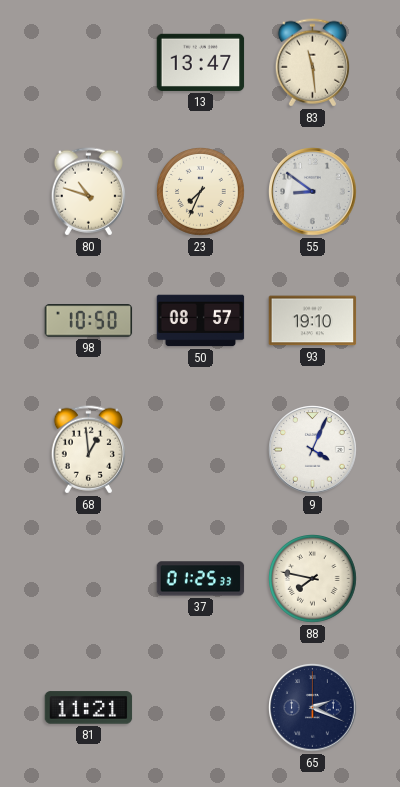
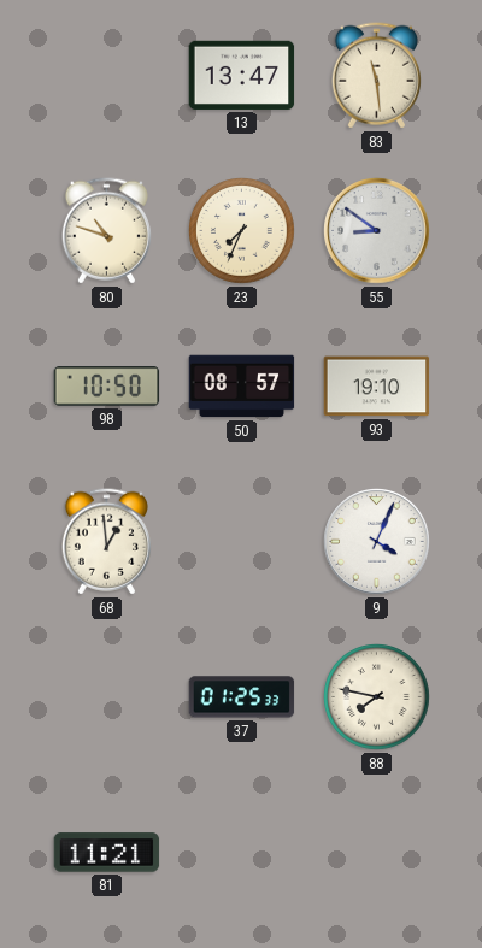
65: 2:19 -> none
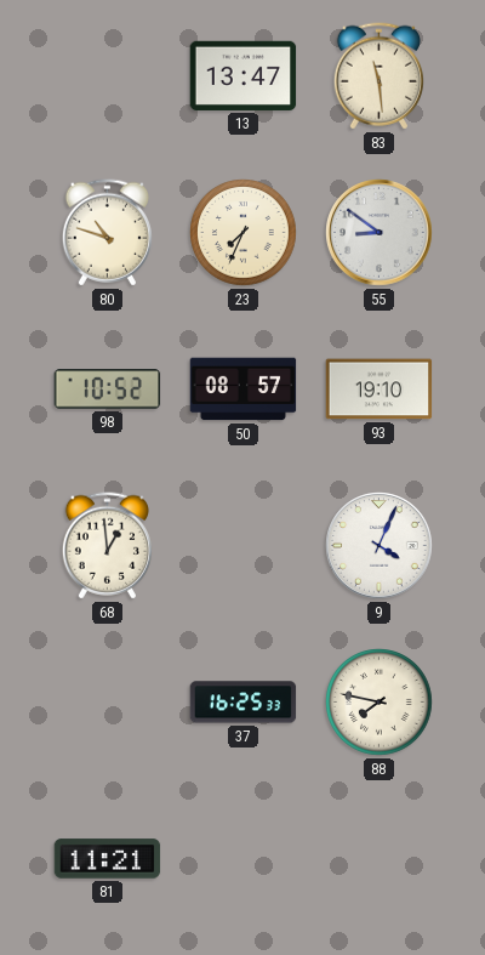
98: 10:50 -> 10:52
37: 01:25 -> 16:25
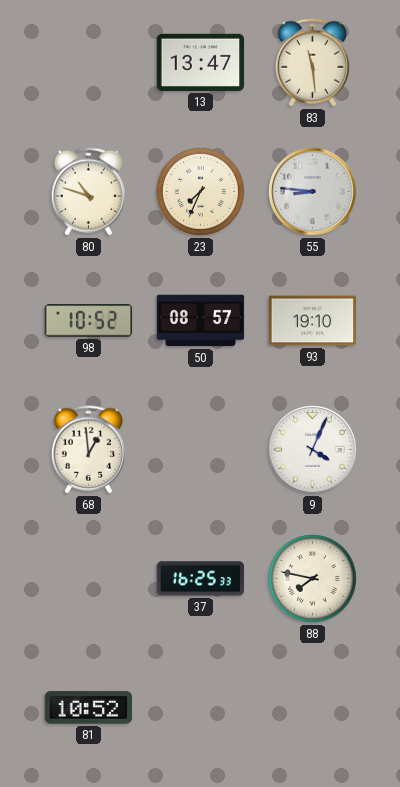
55: 8:51 -> 8:46
81: 11:21 -> 10:52
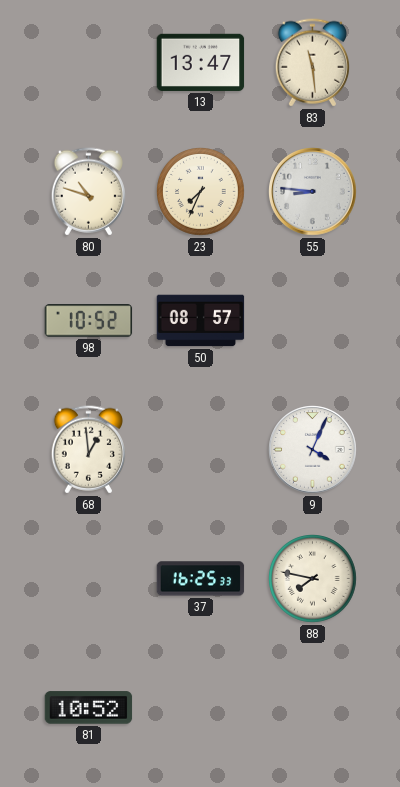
93: 19:10 -> none
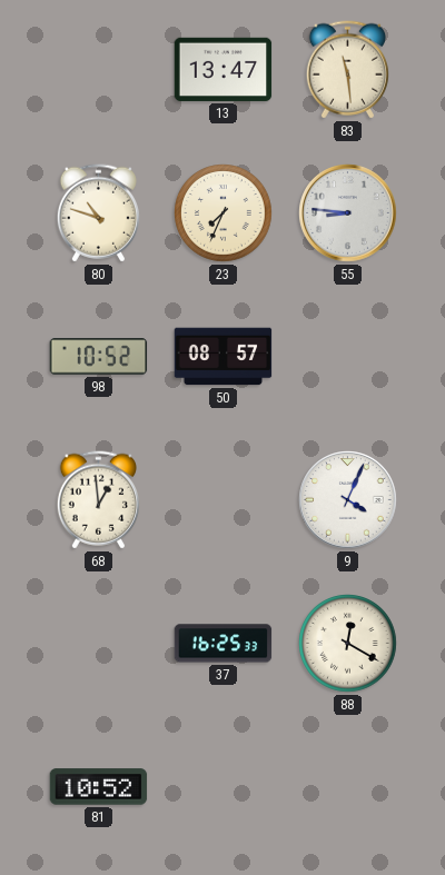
88: 7:47 -> 12:20
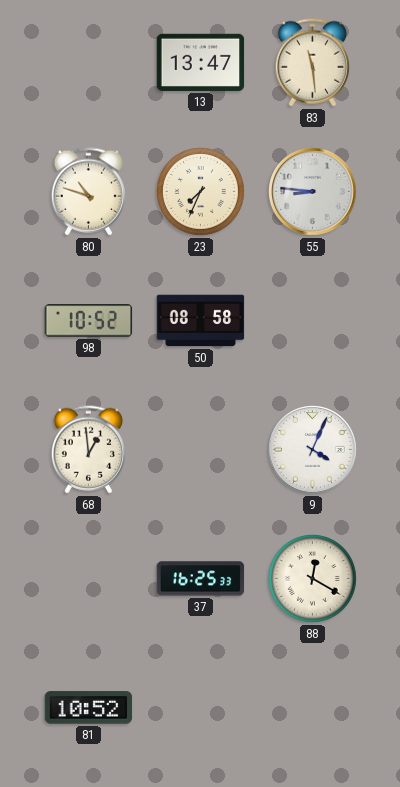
50: 08:57 -> 08:58
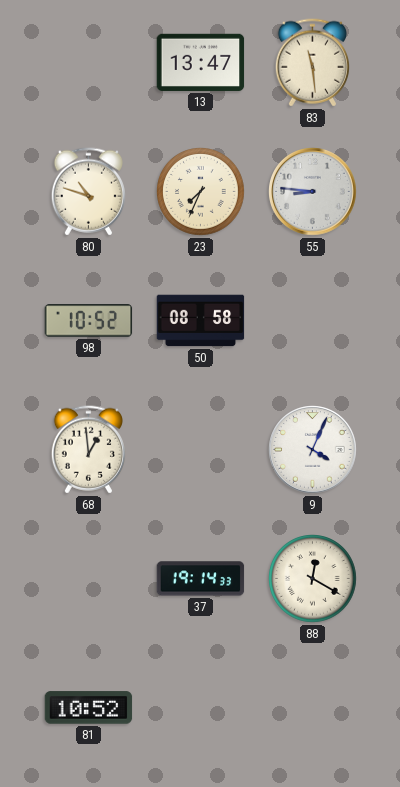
37: 16:25 -> 19:14
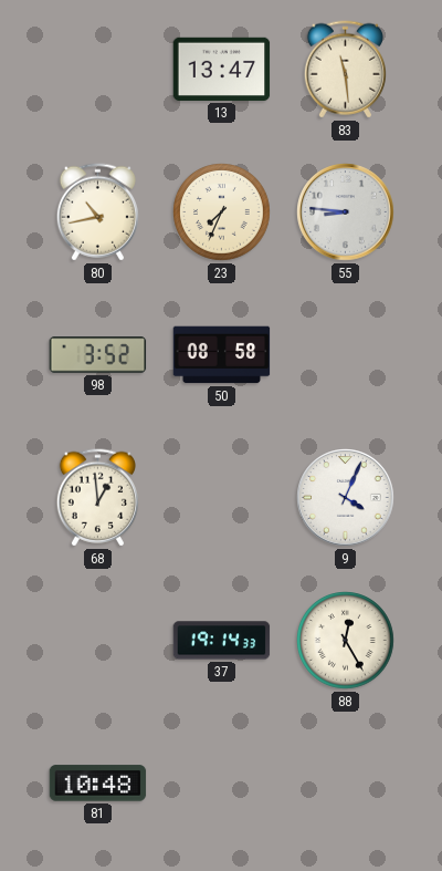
80: 10:48 -> 10:43
98: 10:52 -> 3:52
88: 12:20 -> 12:25
81: 10:52 -> 10:48
